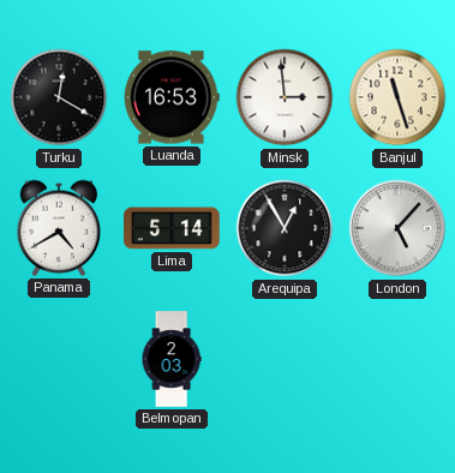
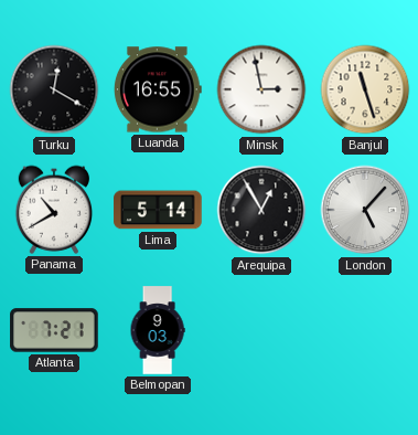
Luanda: 16:53 -> 16:55
Minsk: 2:59 -> 2:58
Panama: 4:40 -> 10:40
Atlanta: none -> 7:21
Belmopan: 2:03 -> 9:03
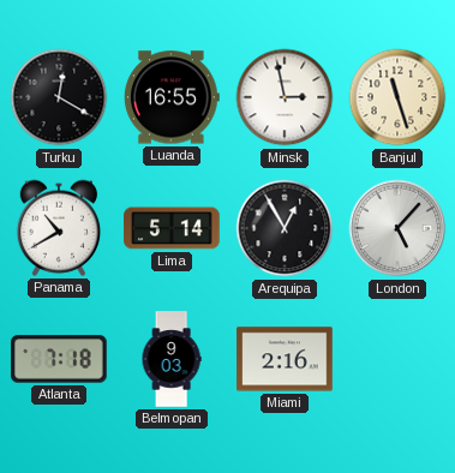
Atlanta: 7:21 -> 7:18
Miami: none -> 2:16
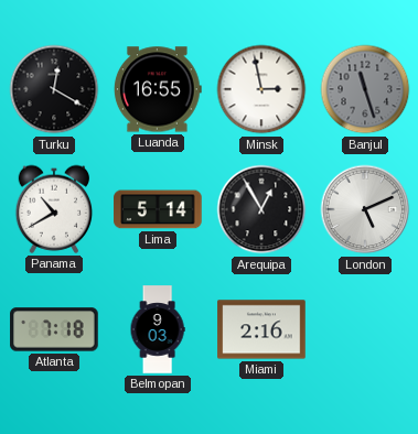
Banjul dial: cream -> grey
London: 5:07 -> 5:11
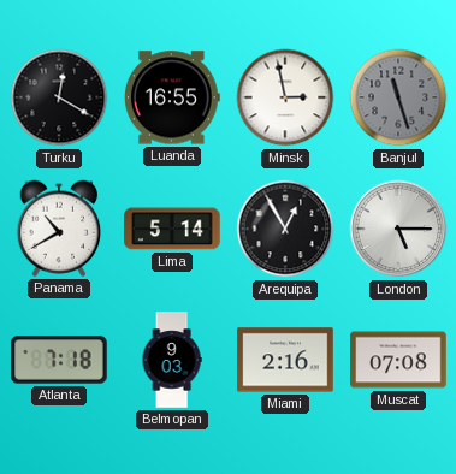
London: 5:11 -> 5:15
Muscat: none -> 07:08
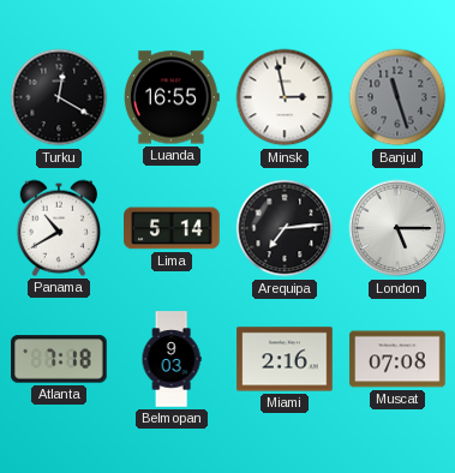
Arequipa: 12:55 -> 7:14
